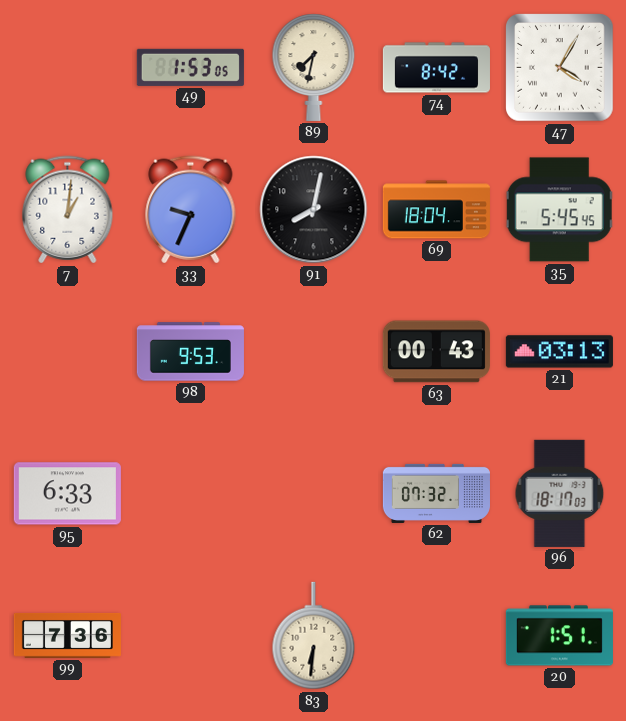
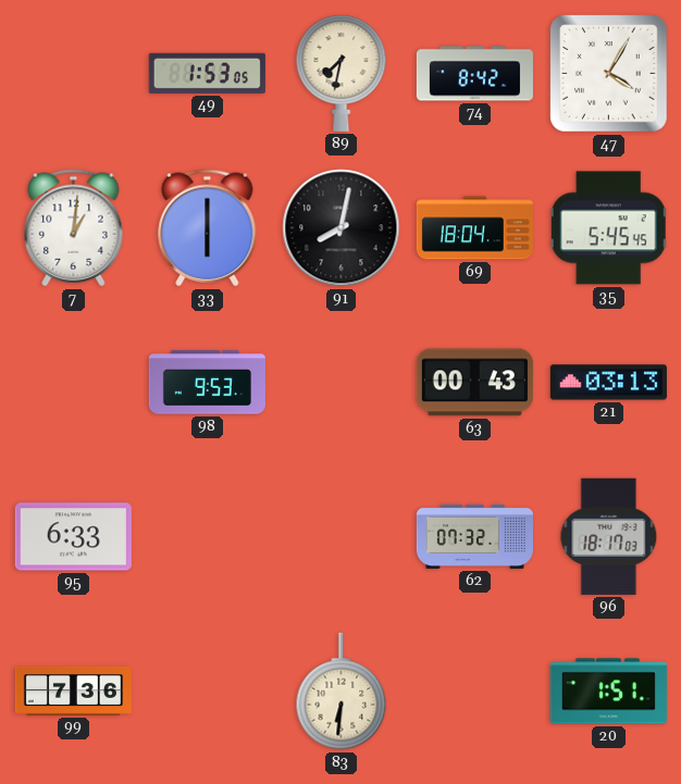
33: 9:34 -> 6:00
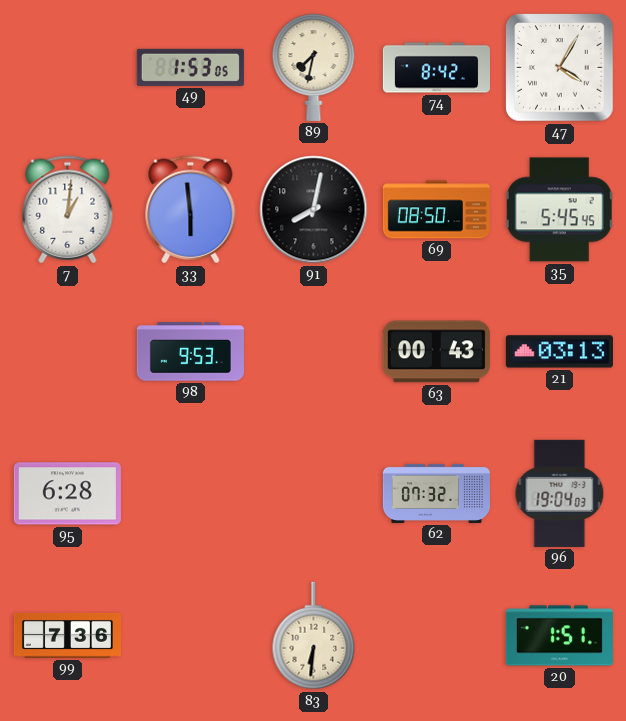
33: 6:00 -> 5:59
69: 18:04 -> 08:50
95: 6:33 -> 6:28
96: 18:17 -> 19:04
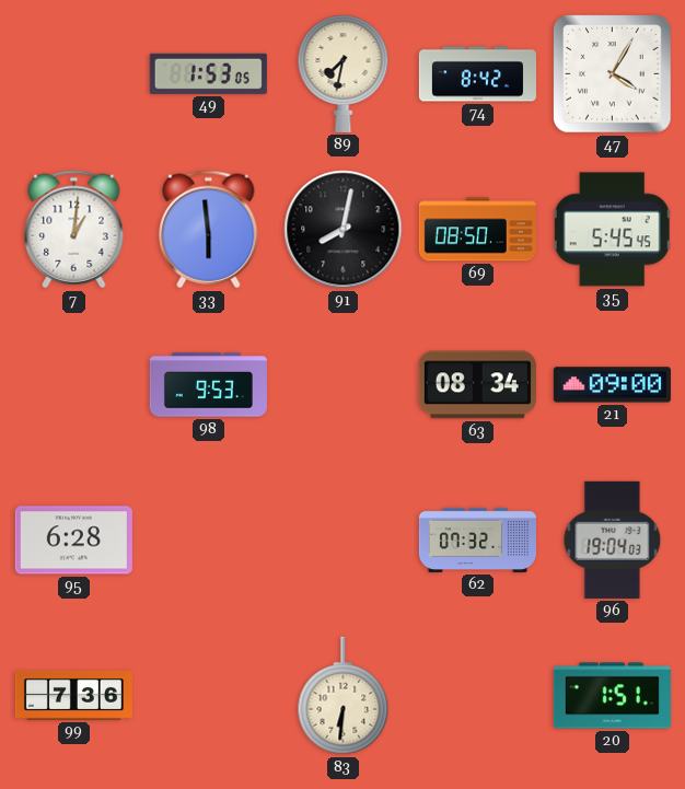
63: 00:43 -> 08:34
21: 03:13 -> 09:00
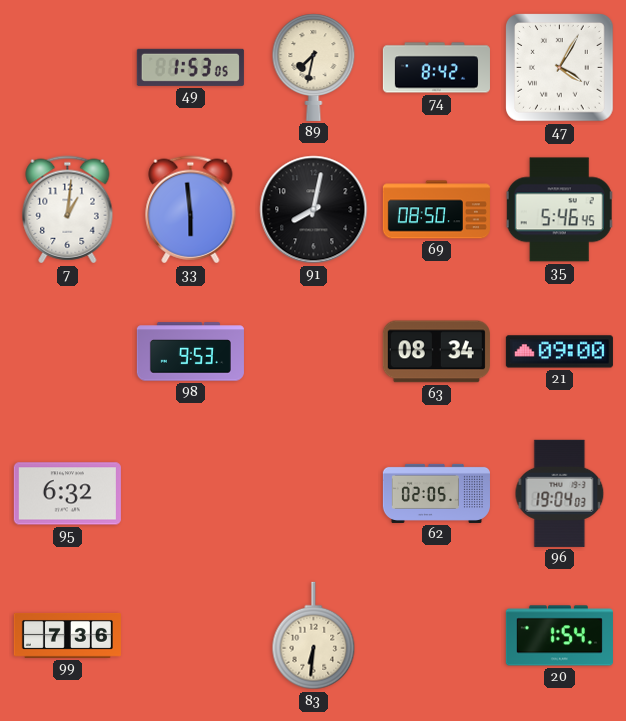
35: 5:45 -> 5:46
95: 6:28 -> 6:32
62: 07:32 -> 02:05
20: 1:51 -> 1:54
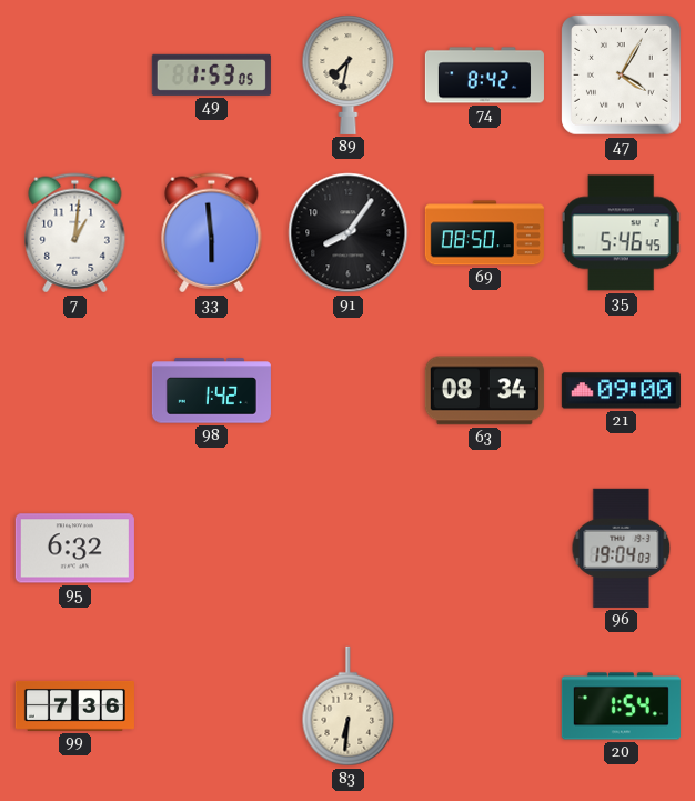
91: 8:02 -> 8:06
98: 9:53 -> 1:42
62: 02:05 -> none
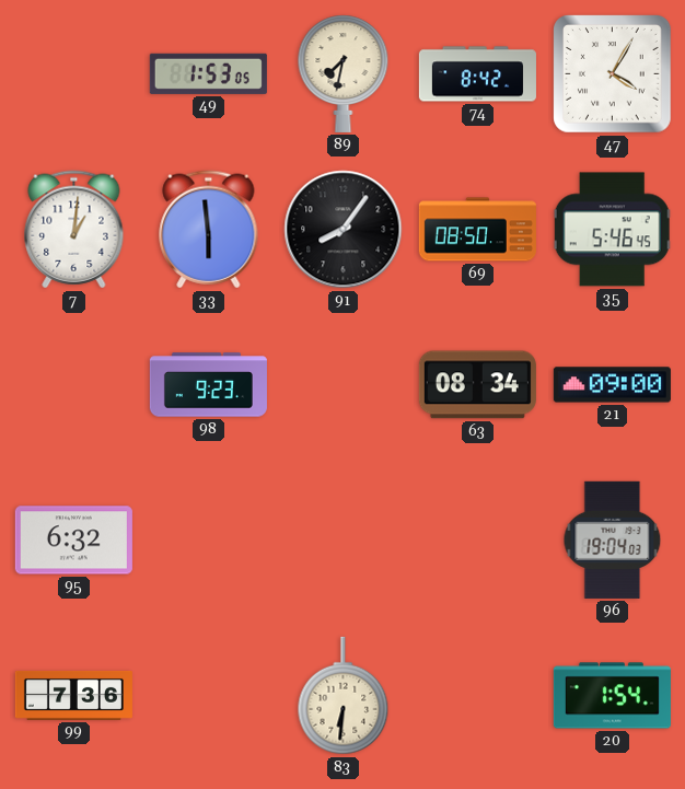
98: 1:42 -> 9:23
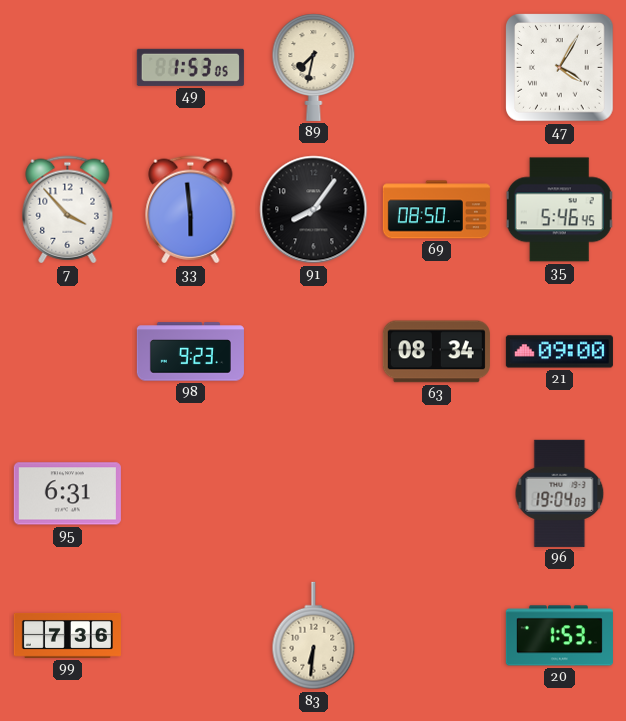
74: 8:42 -> none
7: 1:01 -> 3:53
95: 6:32 -> 6:31
20: 1:54 -> 1:53
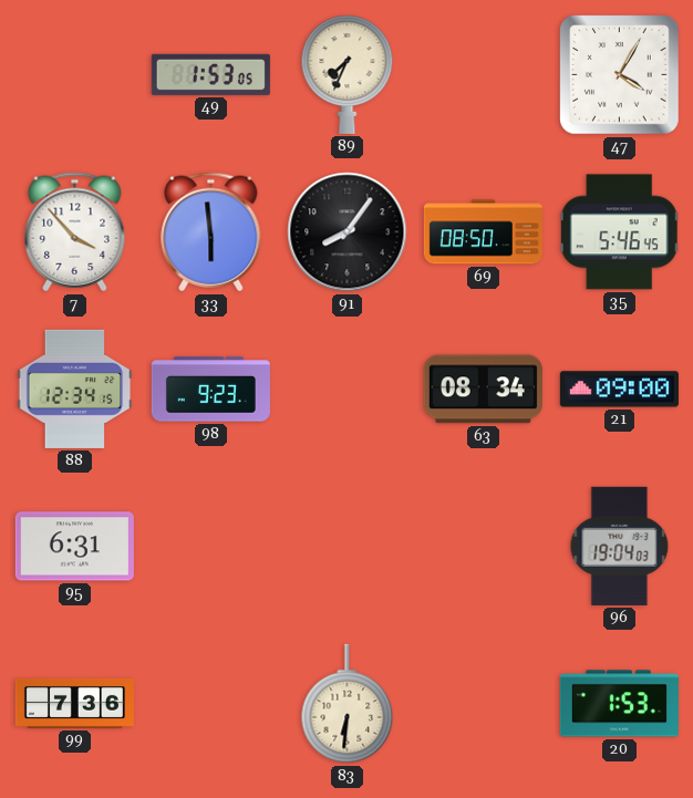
89: 7:32 -> 7:34
88: none -> 12:34
